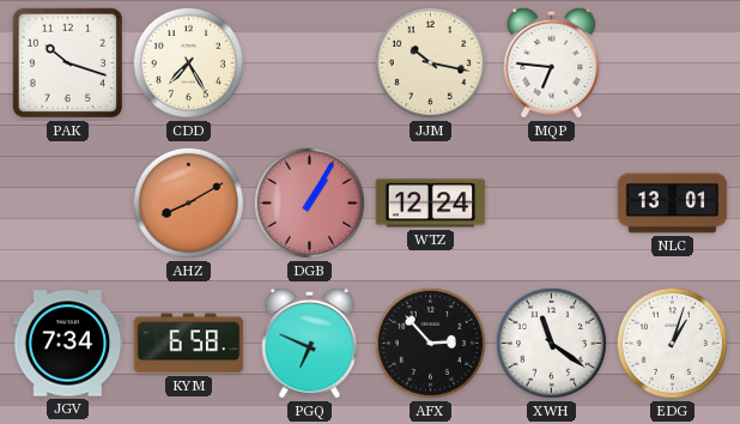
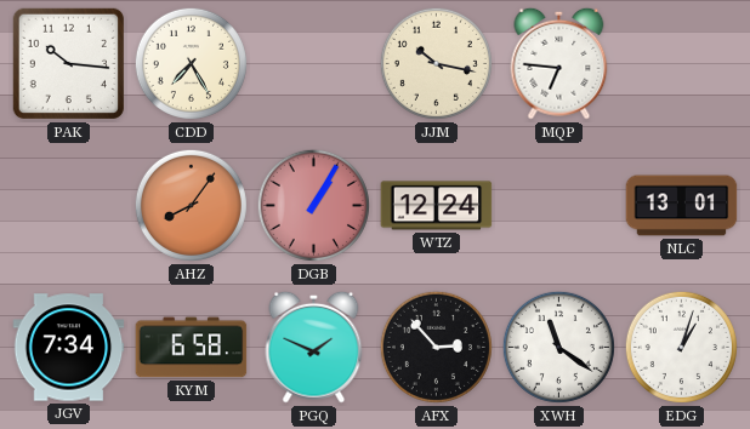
PAK: 10:18 -> 10:16
AHZ: 8:10 -> 8:06
PGQ: 6:49 -> 1:49
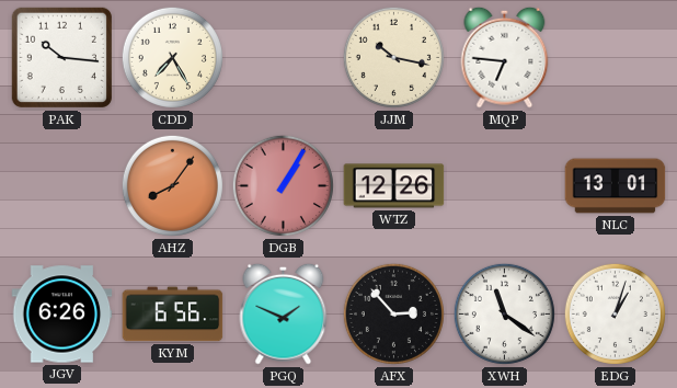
WTZ: 12:24 -> 12:26
JGV: 7:34 -> 6:26
KYM: 6:58 -> 6:56
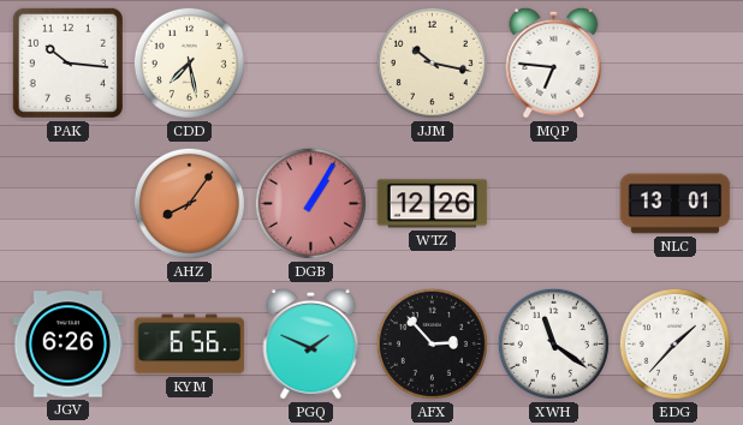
CDD: 7:25 -> 7:28
EDG: 1:03 -> 1:37
